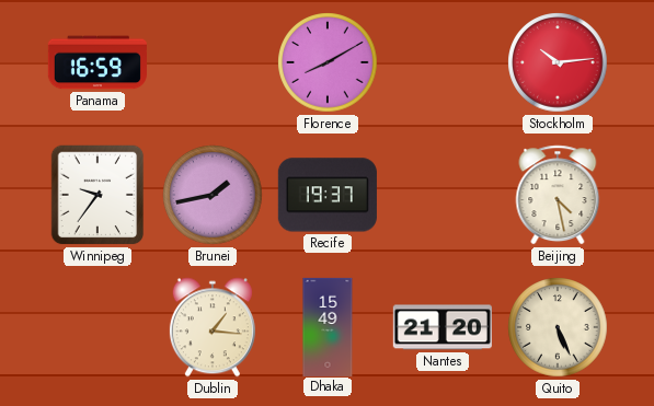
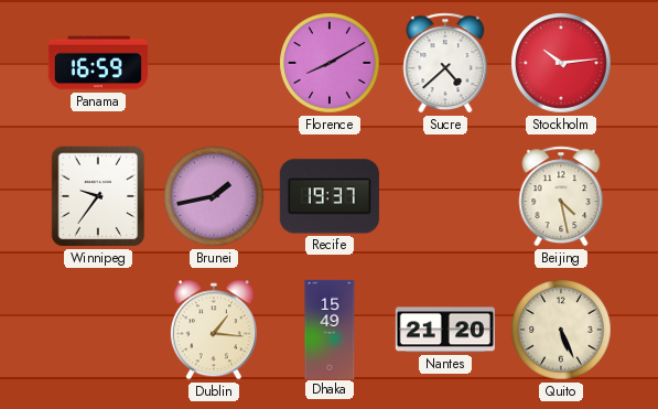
Sucre: none -> 4:38
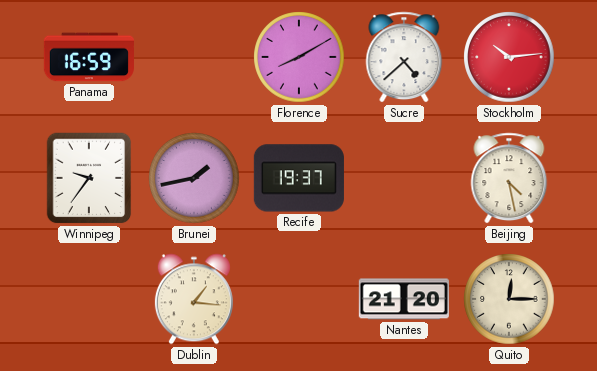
Dhaka: 15:49 -> none
Quito: 5:26 -> 12:15
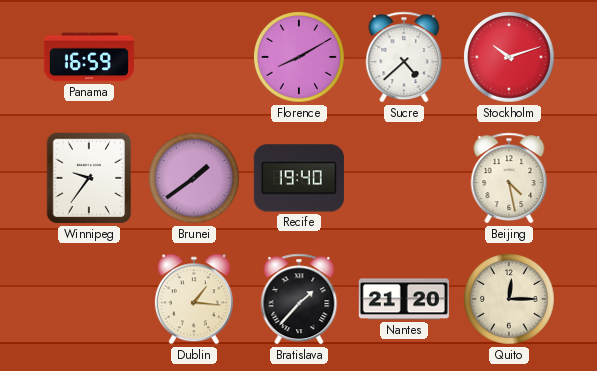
Stockholm: 10:14 -> 10:12
Brunei: 1:43 -> 1:39
Recife: 19:37 -> 19:40
Bratislava: none -> 1:37
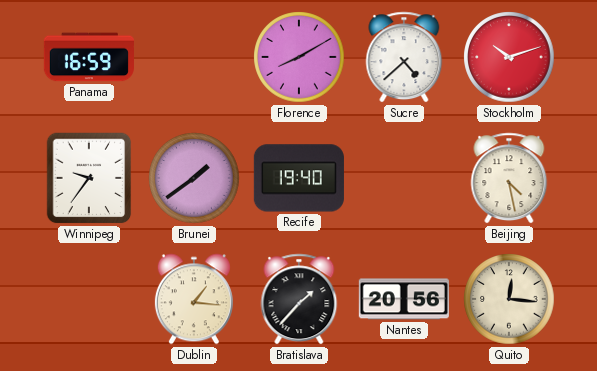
Nantes: 21:20 -> 20:56
Quito: 12:15 -> 12:16
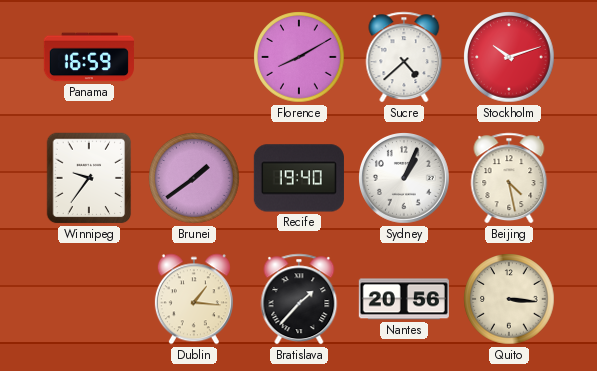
Sydney: none -> 1:04
Quito: 12:16 -> 3:16
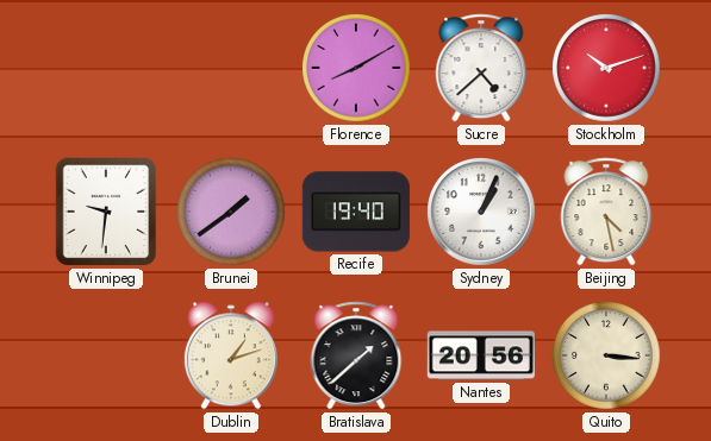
Panama: 16:59 -> none
Winnipeg: 9:36 -> 9:31
Dublin: 1:16 -> 1:12
Bratislava: 1:37 -> 1:38
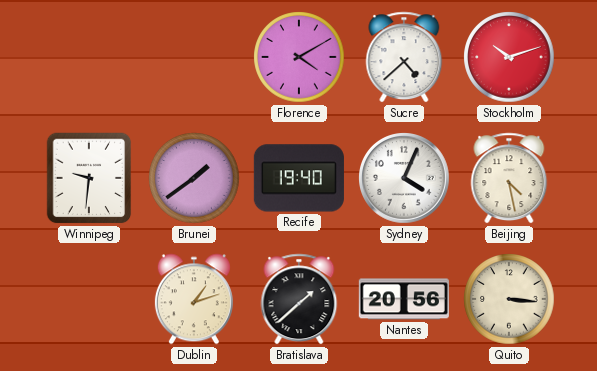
Florence: 8:10 -> 4:10
Sydney: 1:04 -> 4:04
